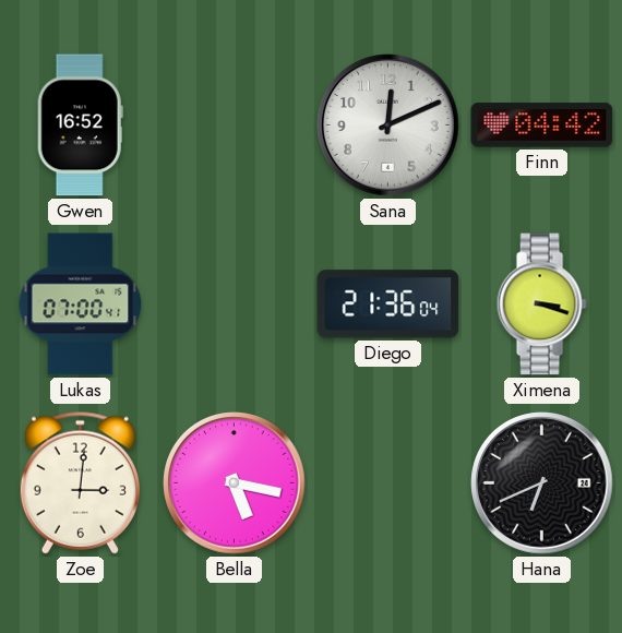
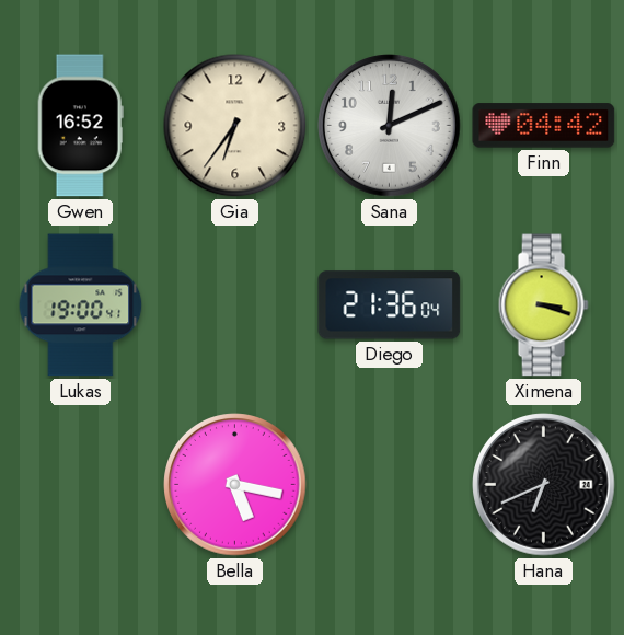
Gia: none -> 6:36
Lukas: 07:00 -> 19:00
Zoe: 3:01 -> none
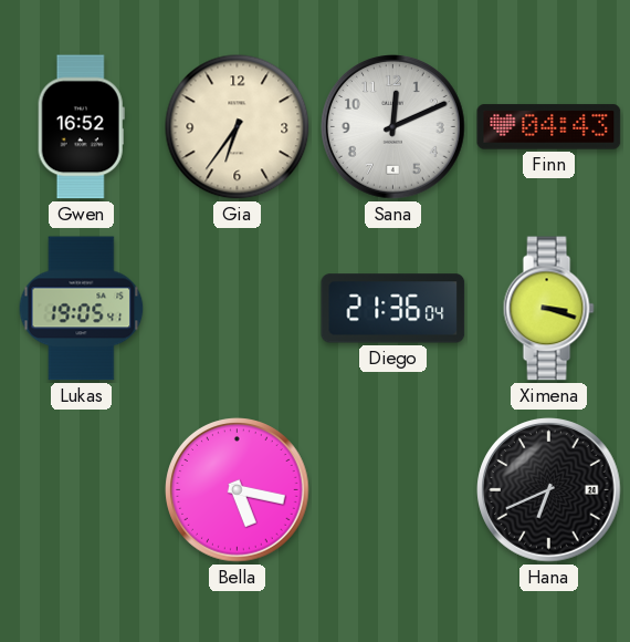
Finn: 04:42 -> 04:43
Lukas: 19:00 -> 19:05
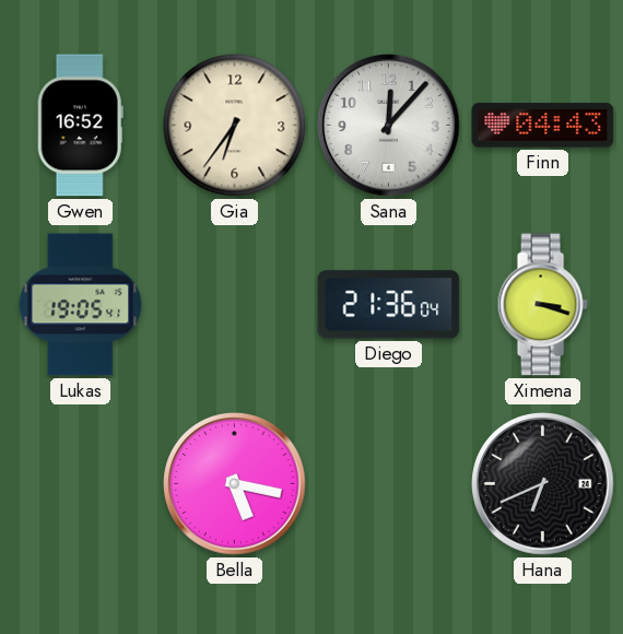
Sana: 12:11 -> 12:07
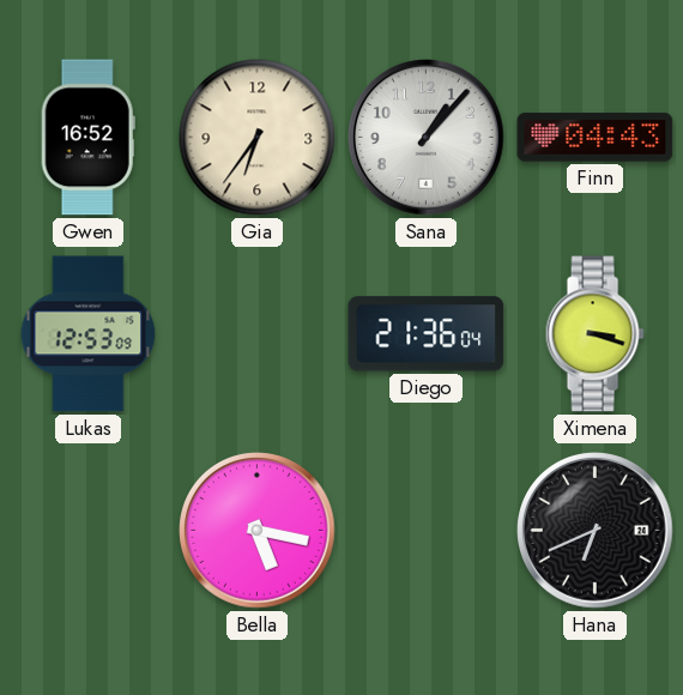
Sana: 12:07 -> 1:07
Lukas: 19:05 -> 12:53
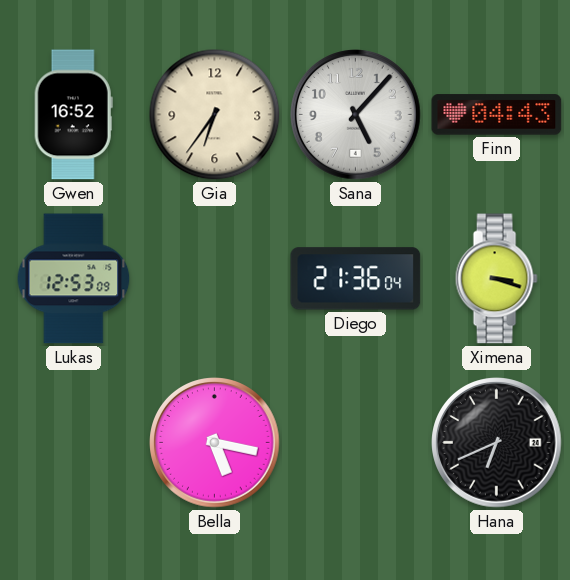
Sana: 1:07 -> 5:07
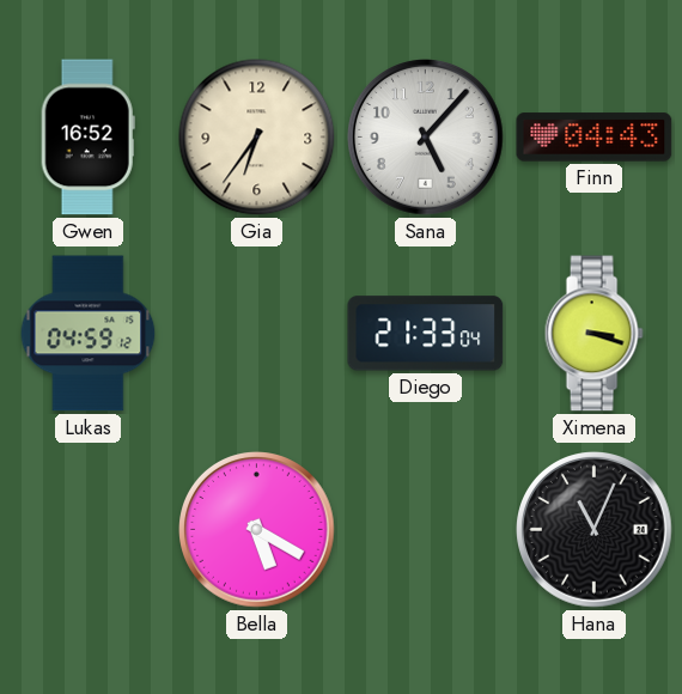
Lukas: 12:53 -> 04:59
Diego: 21:36 -> 21:33
Bella: 5:17 -> 5:20
Hana: 6:41 -> 11:04
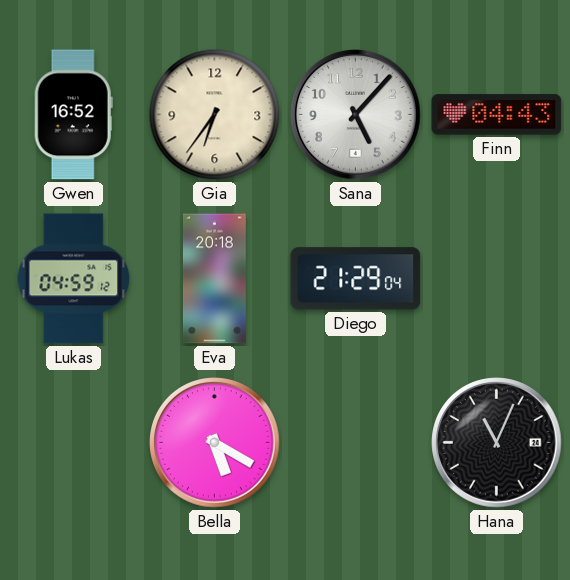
Eva: none -> 20:18
Diego: 21:33 -> 21:29
Ximena: 3:18 -> none
